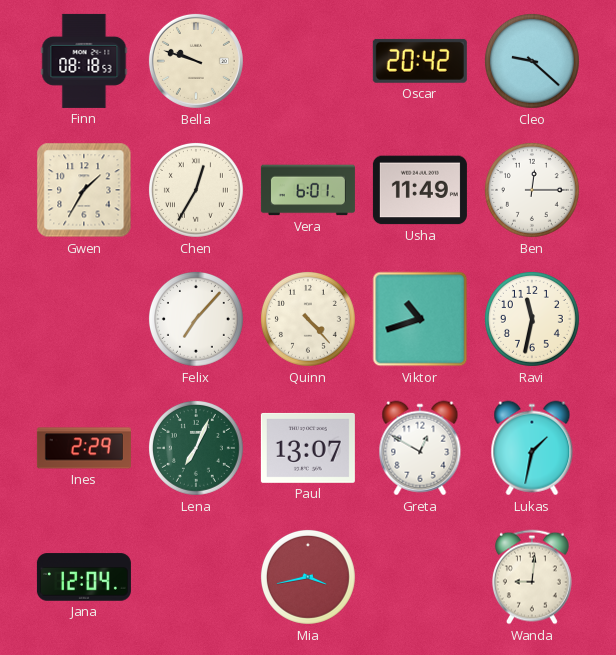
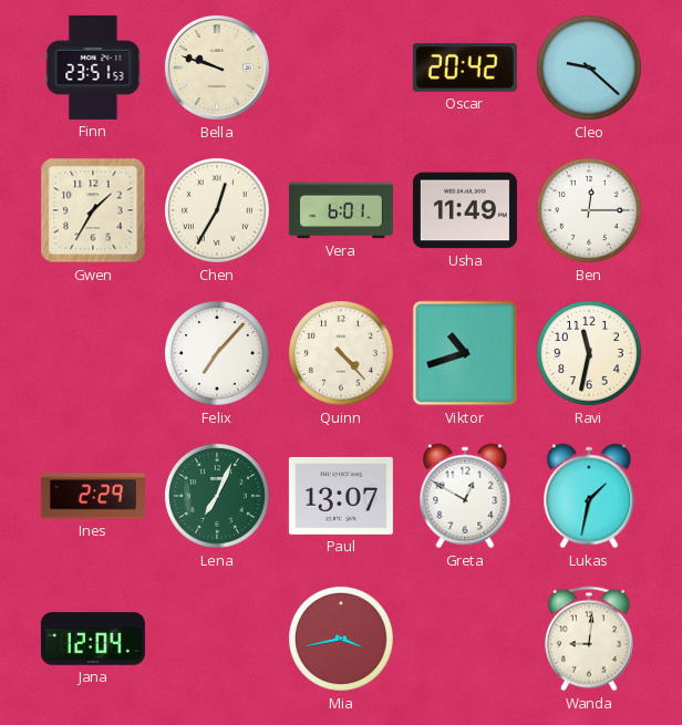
Finn: 08:18 -> 23:51
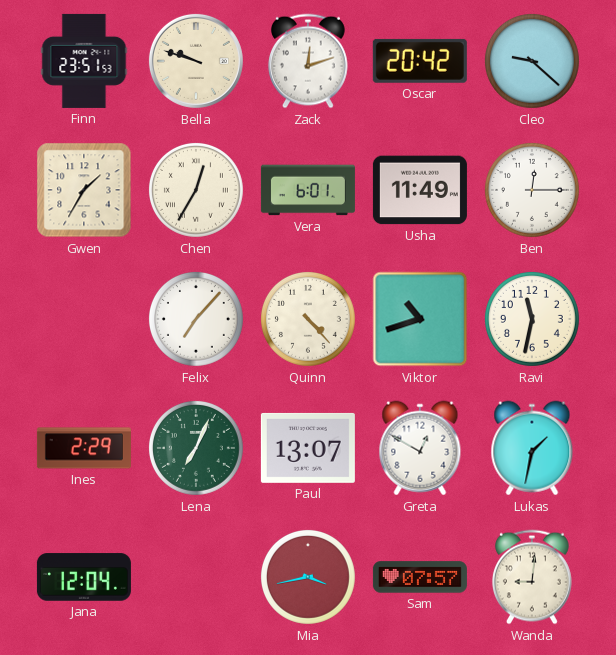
Zack: none -> 12:12
Sam: none -> 07:57
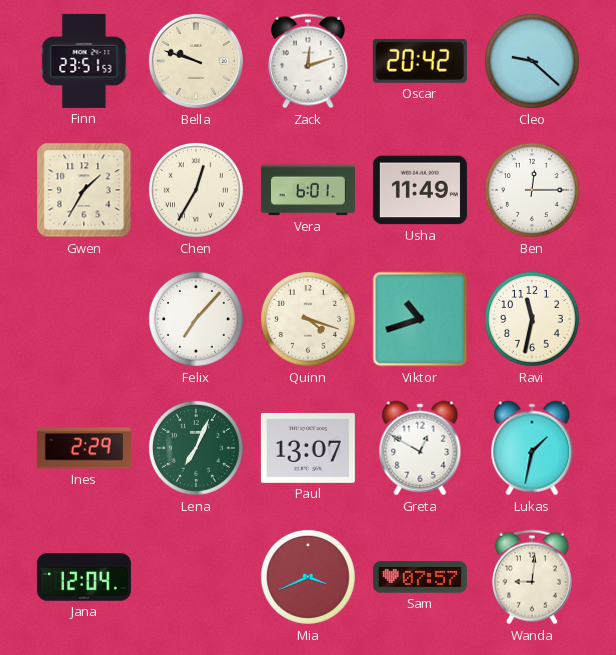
Quinn: 4:23 -> 4:18
Mia: 3:43 -> 3:41
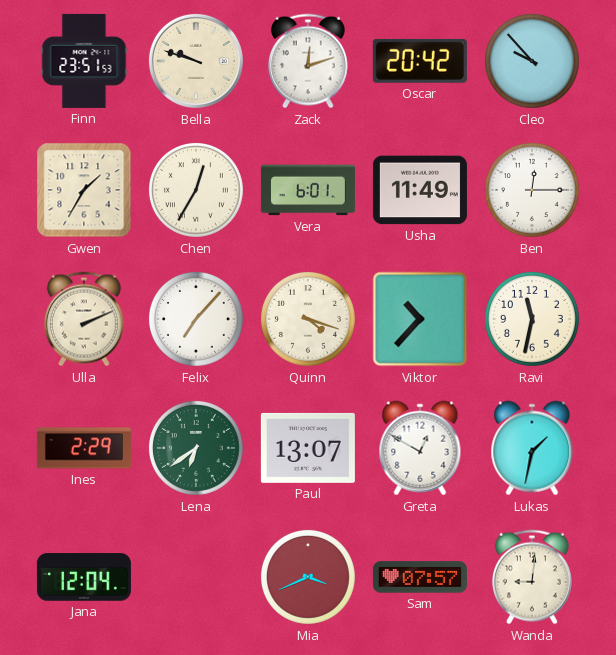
Cleo: 9:22 -> 9:53
Ulla: none -> 2:11
Viktor: 10:42 -> 10:37
Lena: 7:04 -> 6:39
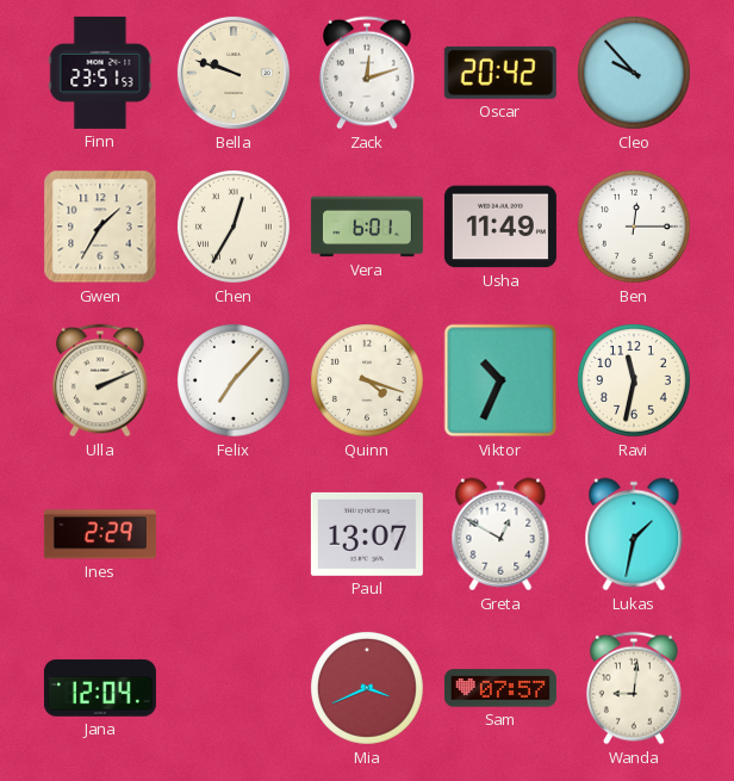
Viktor: 10:37 -> 10:34
Lena: 6:39 -> none
